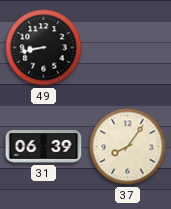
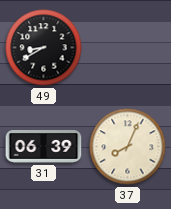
49: 8:43 -> 8:40
37: 8:06 -> 8:04
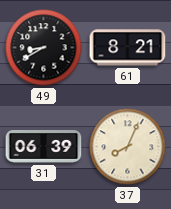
61: none -> 8:21
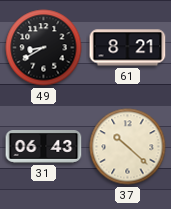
31: 06:39 -> 06:43
37: 8:04 -> 10:22
